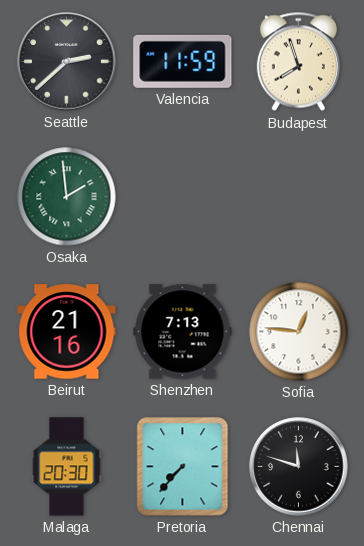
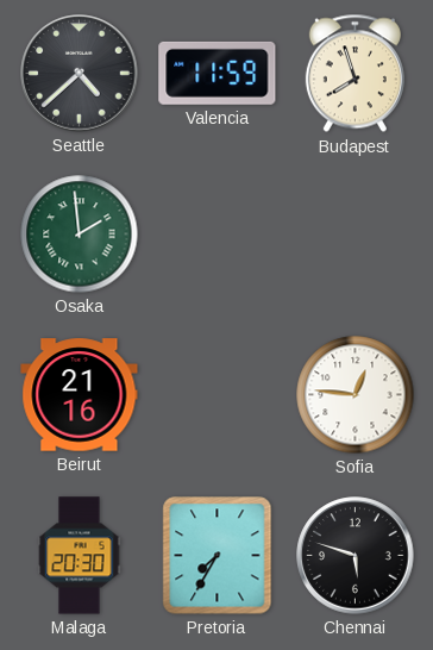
Seattle: 2:38 -> 4:38
Shenzhen: 7:13 -> none
Pretoria: 7:37 -> 7:35
Chennai: 11:48 -> 5:48
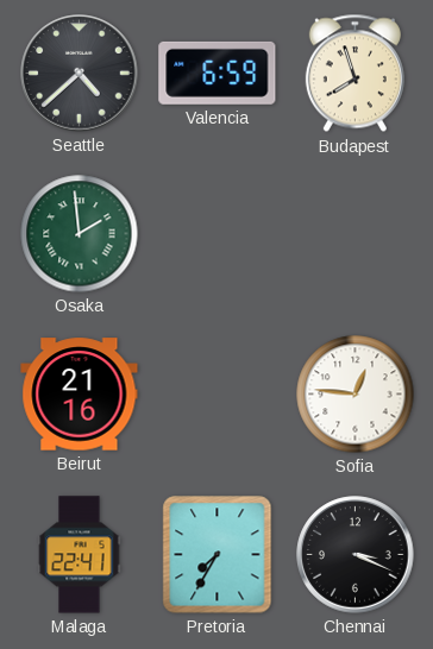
Valencia: 11:59 -> 6:59
Malaga: 20:30 -> 22:41
Chennai: 5:48 -> 3:19
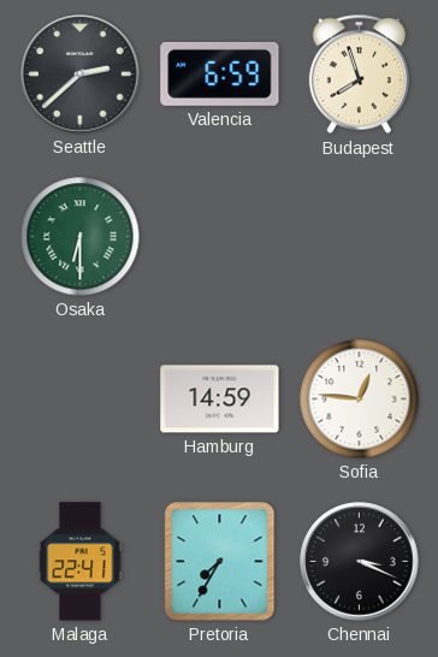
Seattle: 4:38 -> 2:38
Osaka: 1:59 -> 6:30
Beirut: 21:16 -> none
Hamburg: none -> 14:59
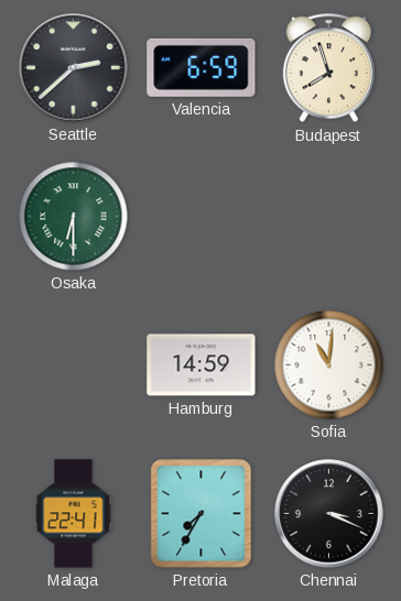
Sofia: 12:46 -> 11:01
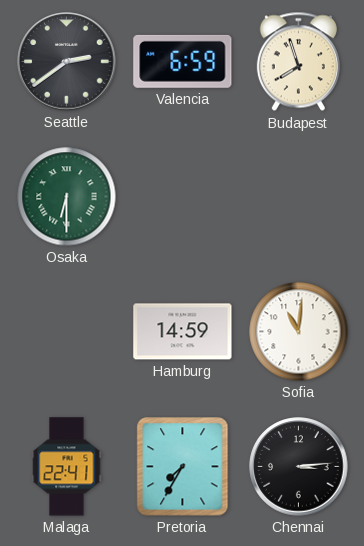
Seattle: 2:38 -> 2:39
Chennai: 3:19 -> 3:14
